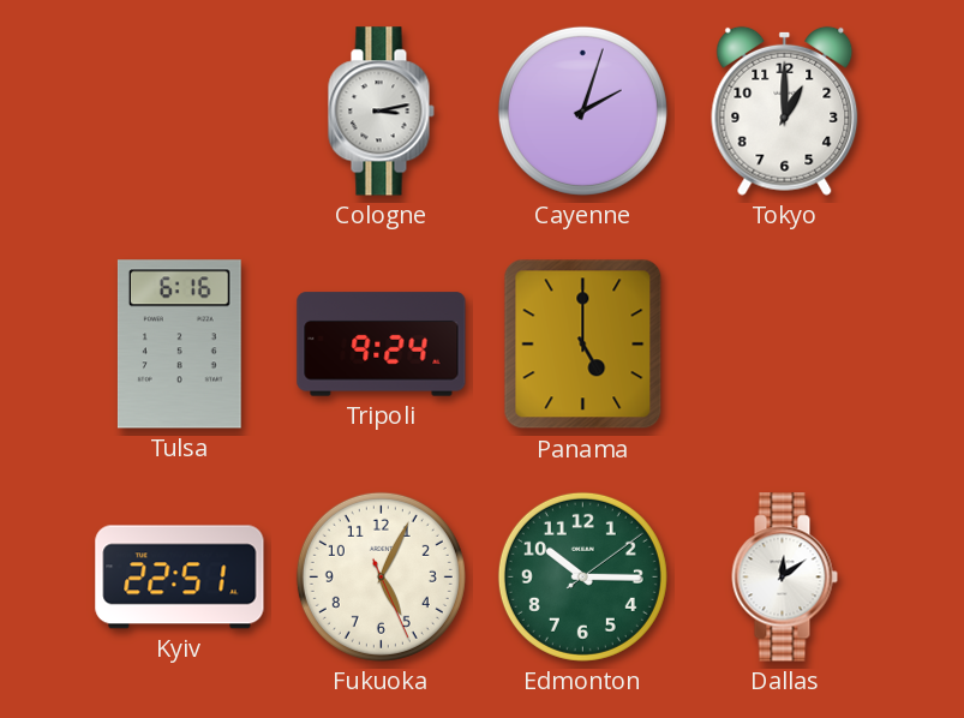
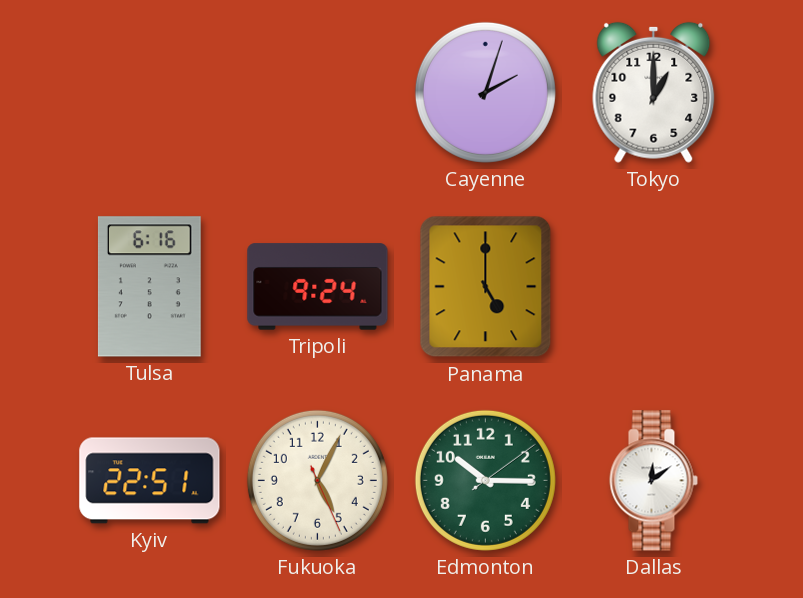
Cologne: 3:13 -> none
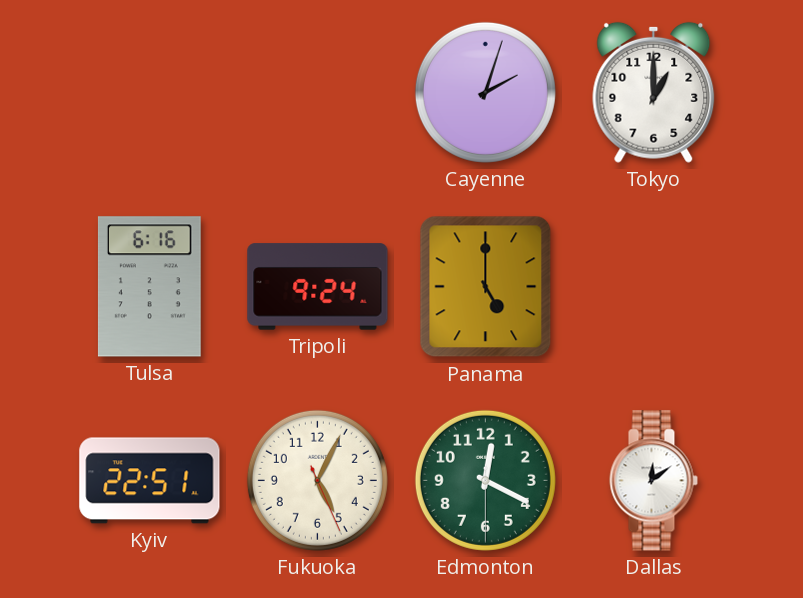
Edmonton: 10:15 -> 12:19
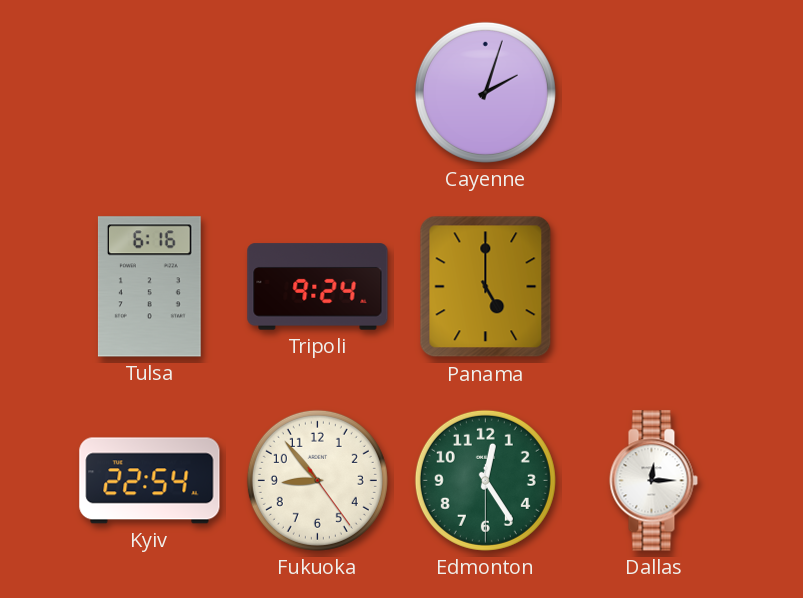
Tokyo: 1:00 -> none
Kyiv: 22:51 -> 22:54
Fukuoka: 5:04 -> 8:53
Edmonton: 12:19 -> 12:24
Dallas: 12:09 -> 12:15
